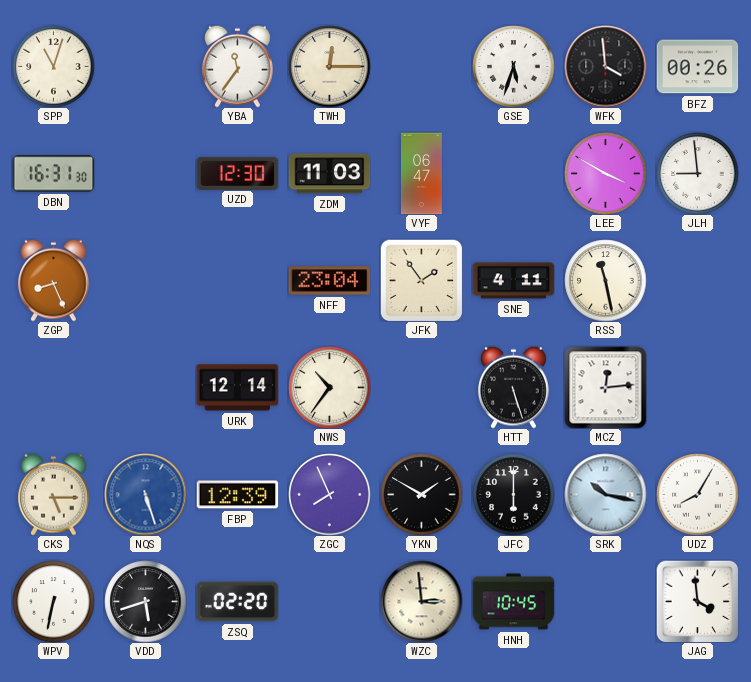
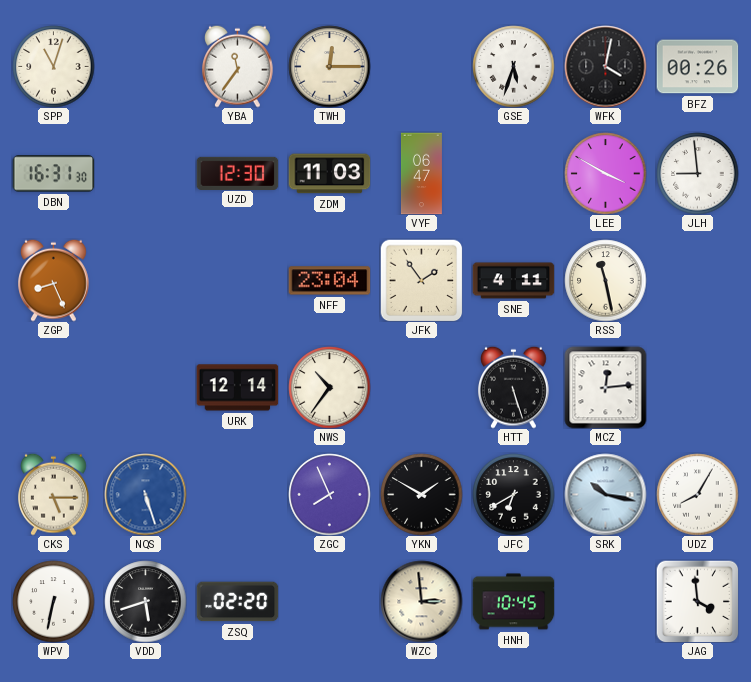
WFK: 3:59 -> 4:02
FBP: 12:39 -> none
JFC: 6:00 -> 6:40
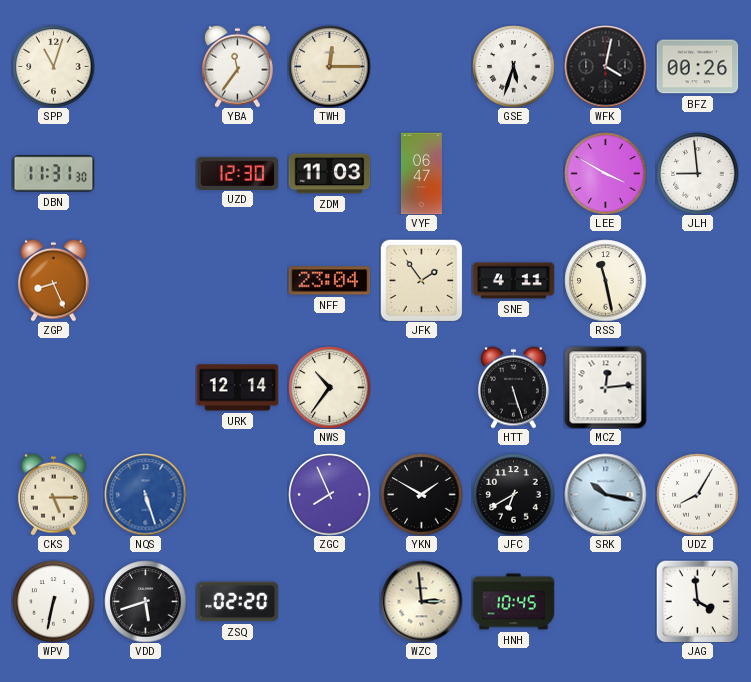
DBN: 16:31 -> 11:31
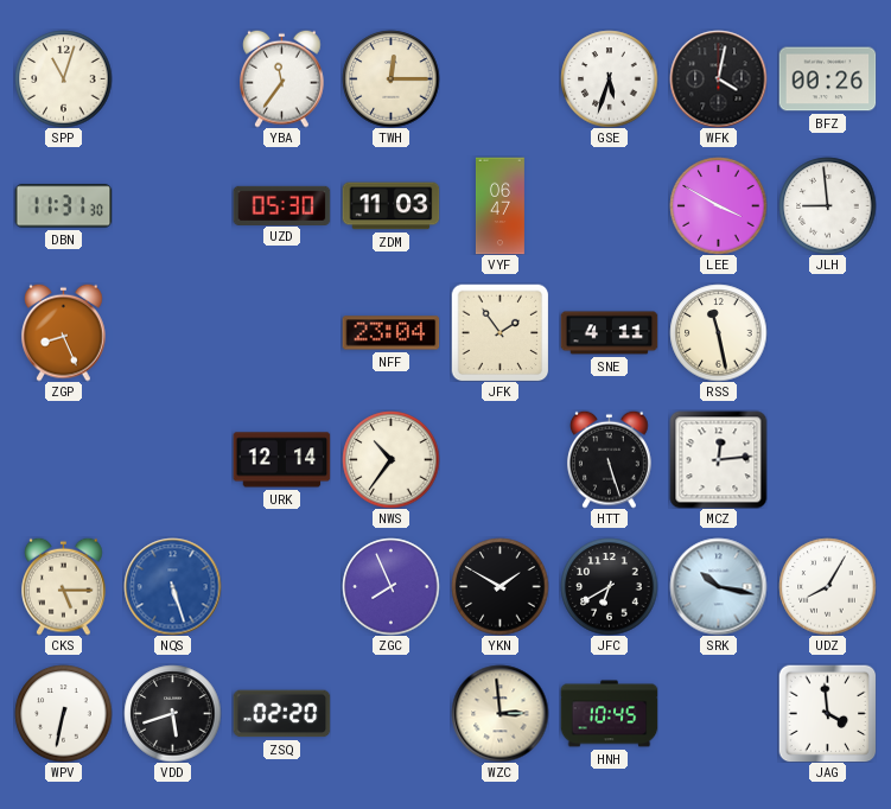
UZD: 12:30 -> 05:30
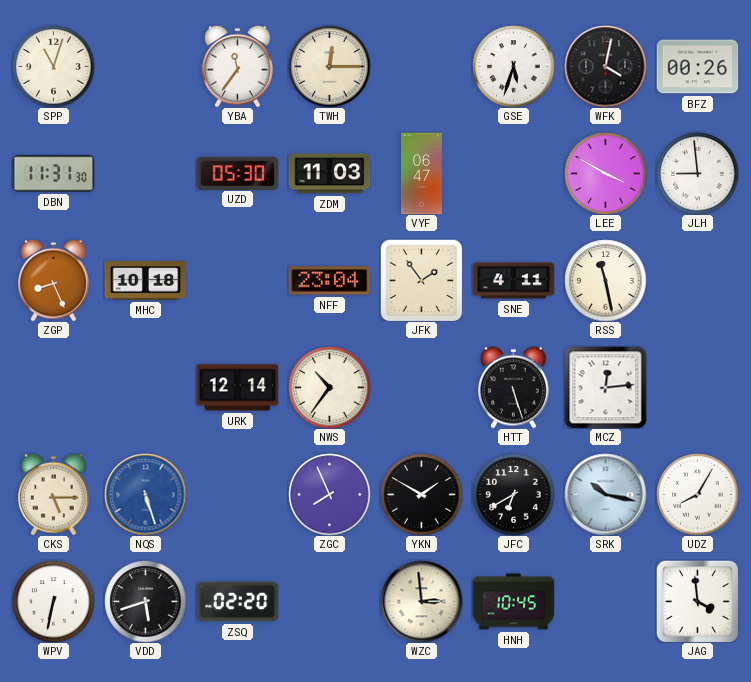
MHC: none -> 10:18
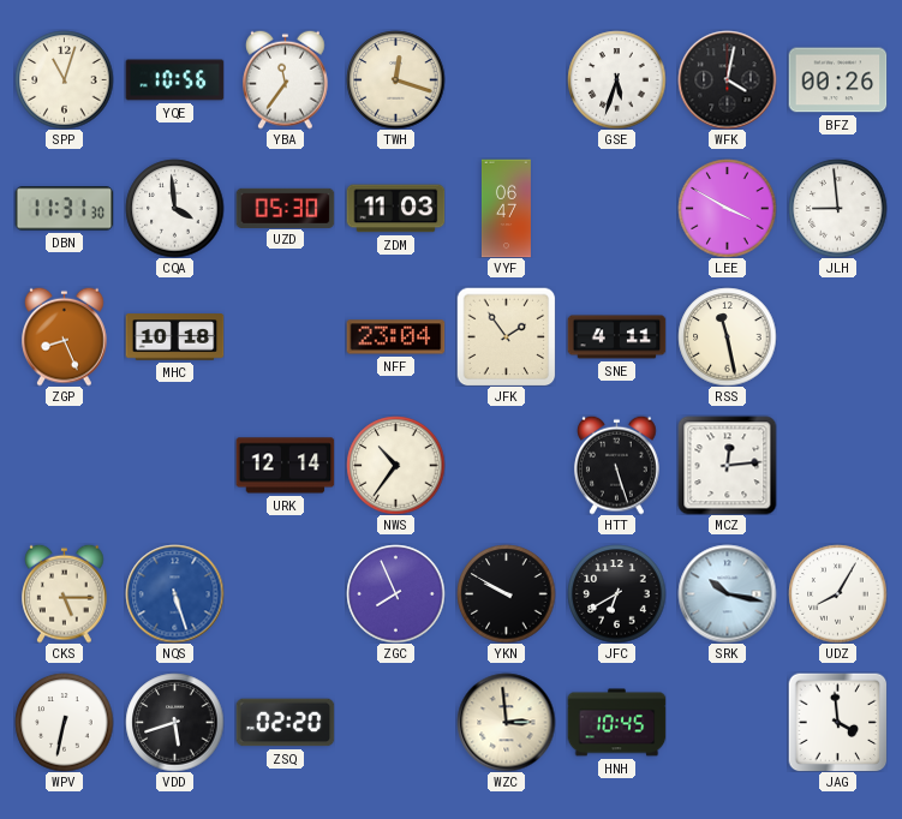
YQE: none -> 10:56
TWH: 12:15 -> 12:18
CQA: none -> 3:59
YKN: 1:50 -> 9:50
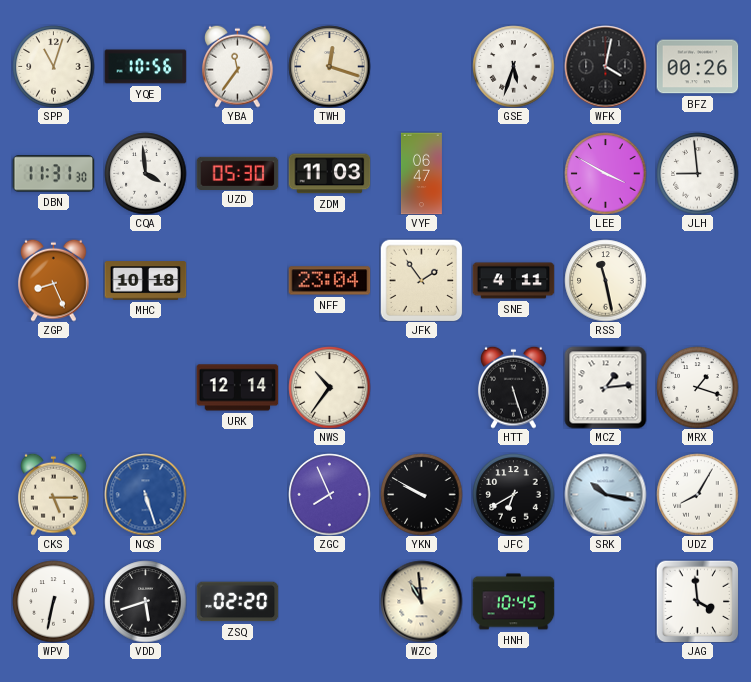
MCZ: 12:14 -> 1:14
MRX: none -> 1:18
WZC: 2:59 -> 10:59
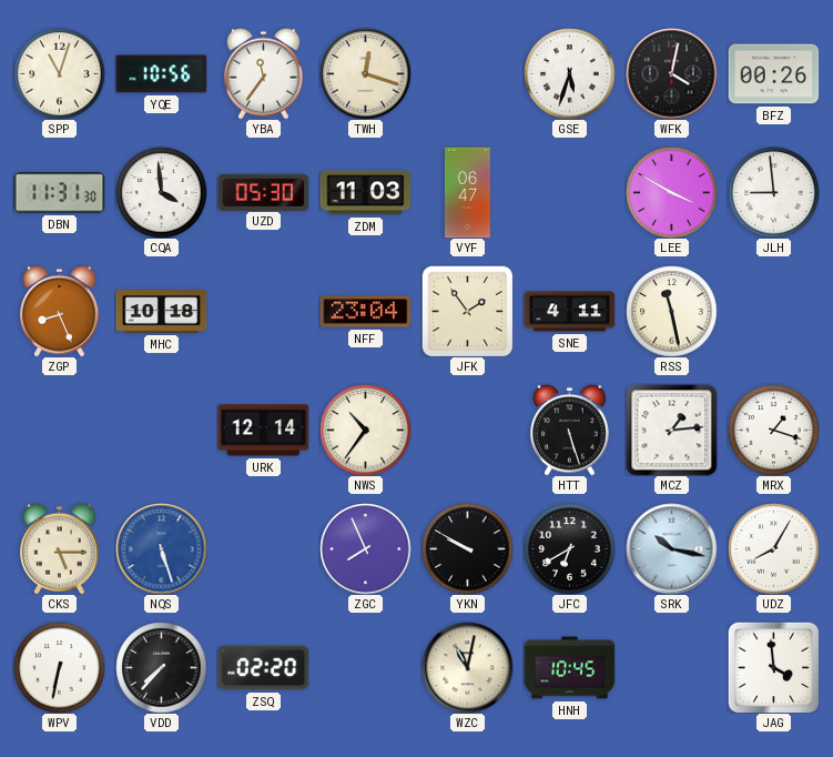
VDD: 5:42 -> 7:37
WZC: 10:59 -> 11:02
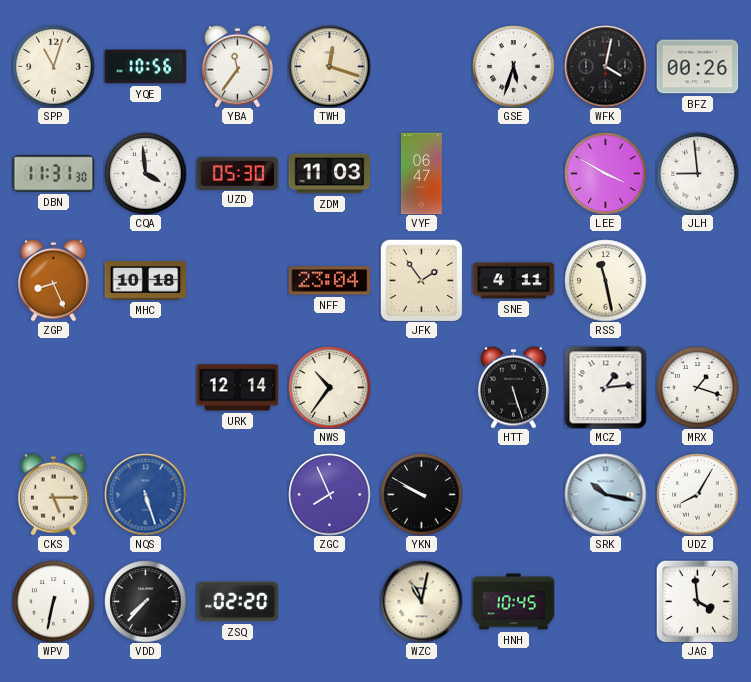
JFC: 6:40 -> none
